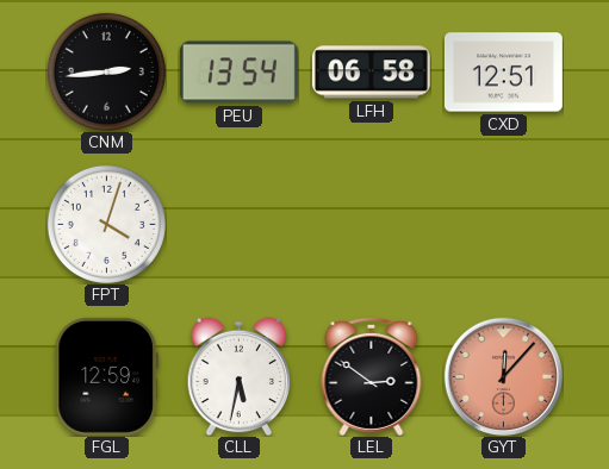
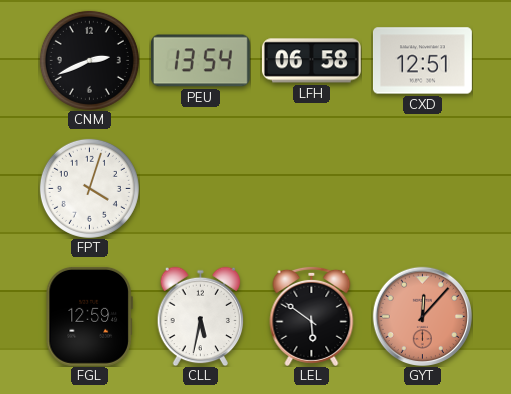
CNM: 2:44 -> 2:41
LEL: 2:51 -> 5:51
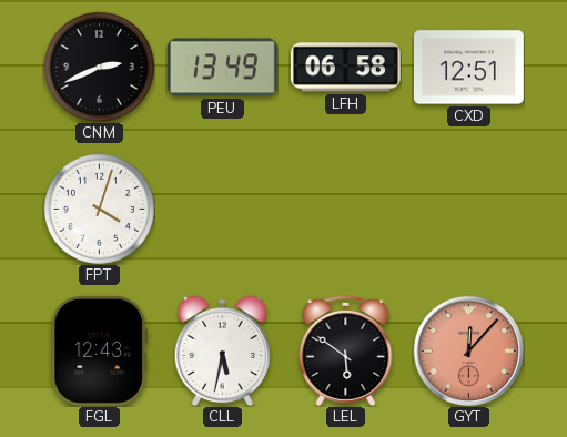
PEU: 13:54 -> 13:49
FGL: 12:59 -> 12:43
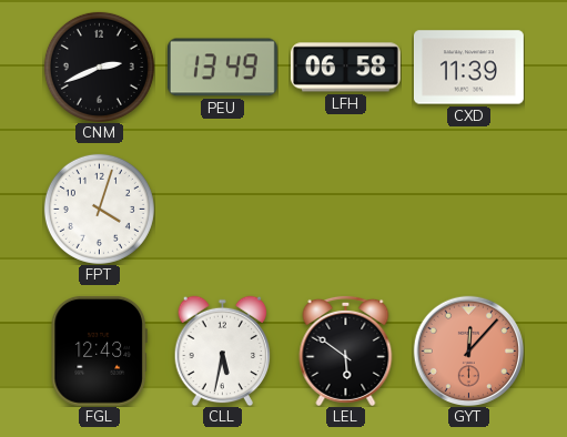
CXD: 12:51 -> 11:39
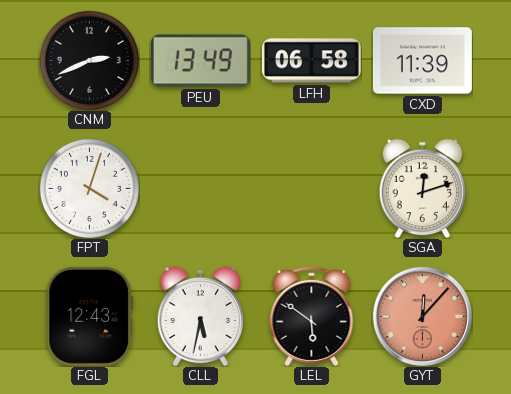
SGA: none -> 12:12
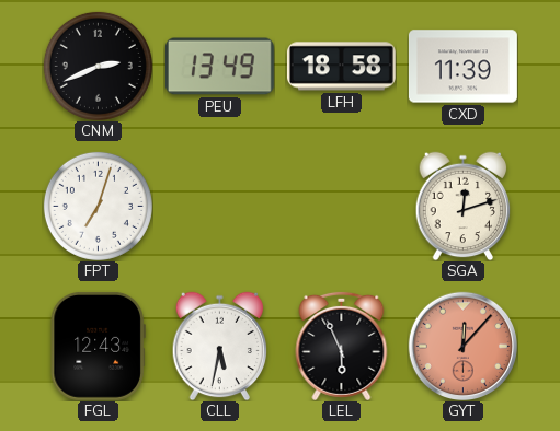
LFH: 06:58 -> 18:58
FPT: 4:03 -> 7:03
LEL: 5:51 -> 5:56
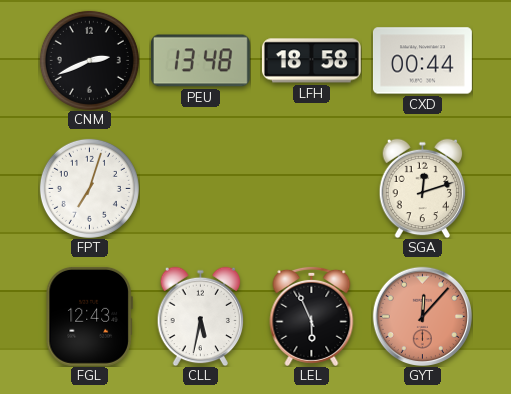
PEU: 13:49 -> 13:48
CXD: 11:39 -> 00:44
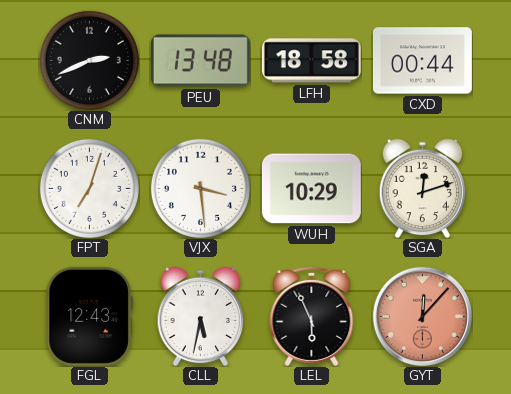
VJX: none -> 3:29
WUH: none -> 10:29
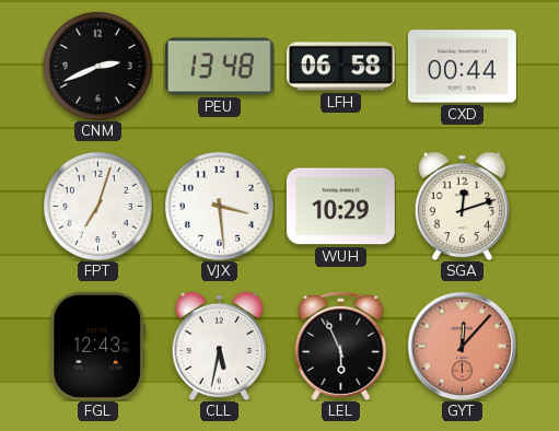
LFH: 18:58 -> 06:58
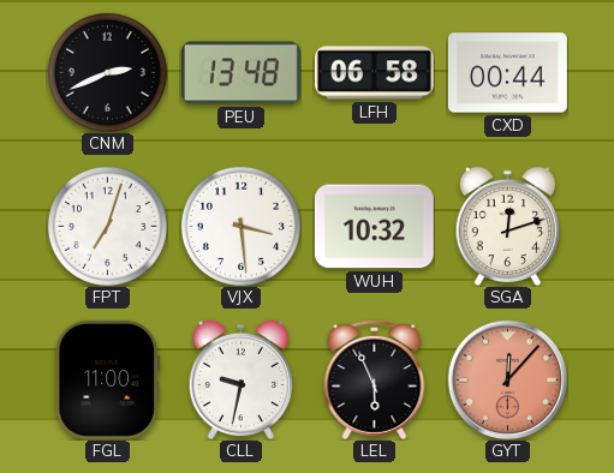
WUH: 10:29 -> 10:32
FGL: 12:43 -> 11:00
CLL: 5:32 -> 9:32
